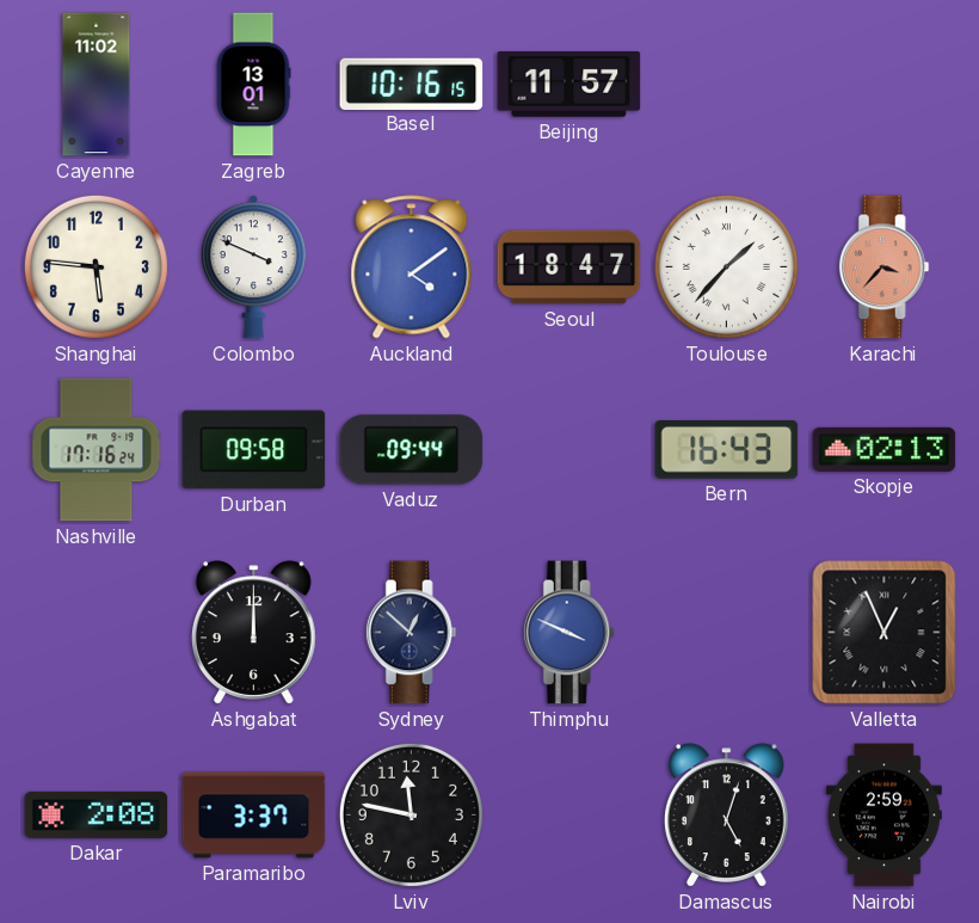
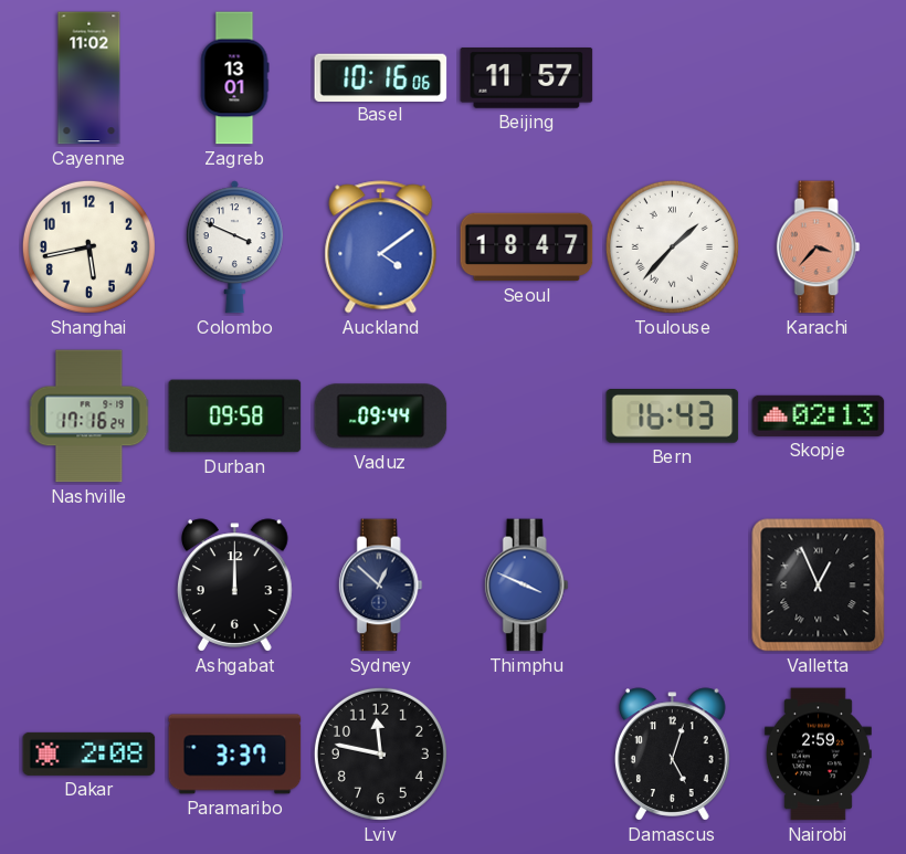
Basel: 10:16:15 -> 10:16:06
Shanghai: 5:46 -> 5:43
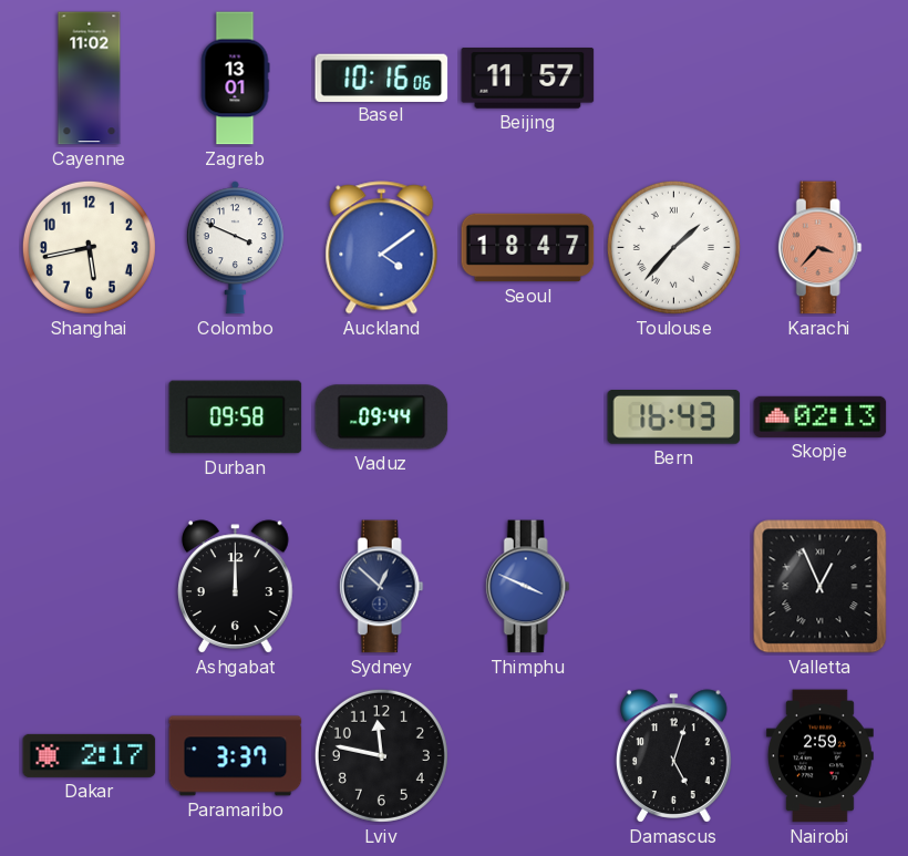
Nashville: 17:16 -> none
Dakar: 2:08 -> 2:17
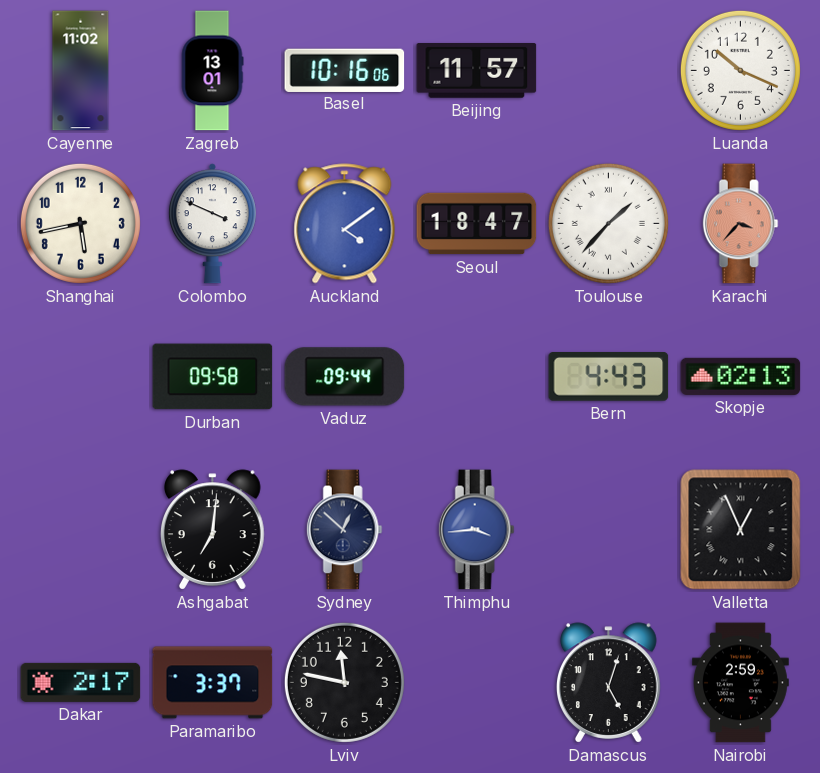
Luanda: none -> 10:19
Bern: 16:43 -> 4:43
Ashgabat: 12:00 -> 7:01
Thimphu: 3:49 -> 3:44
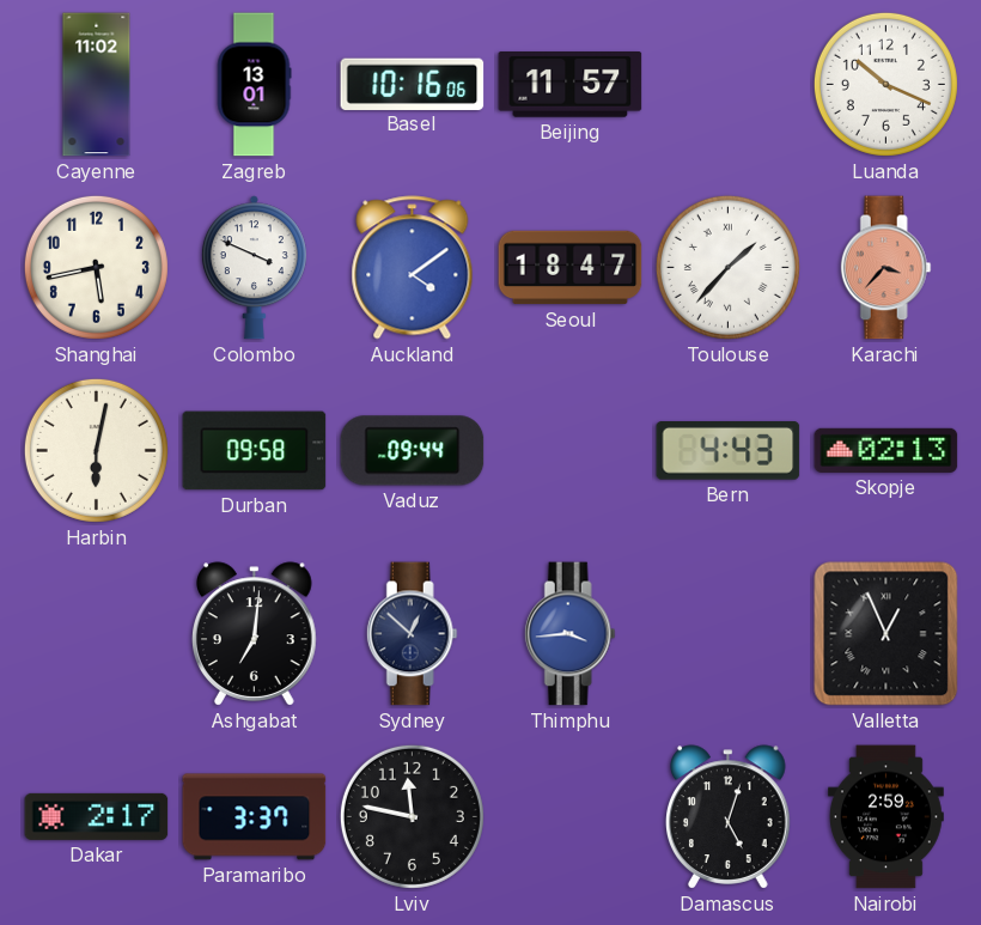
Harbin: none -> 6:02
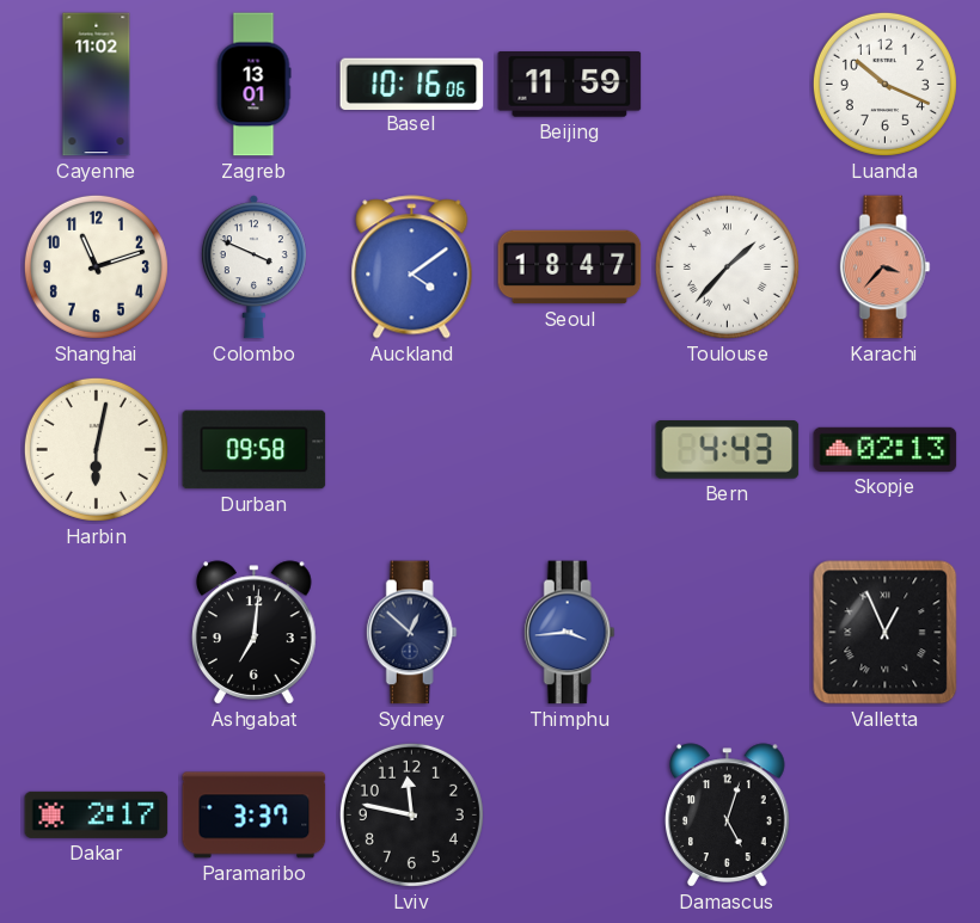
Beijing: 11:57 -> 11:59
Shanghai: 5:43 -> 11:12
Vaduz: 09:44 -> none
Nairobi: 2:59 -> none
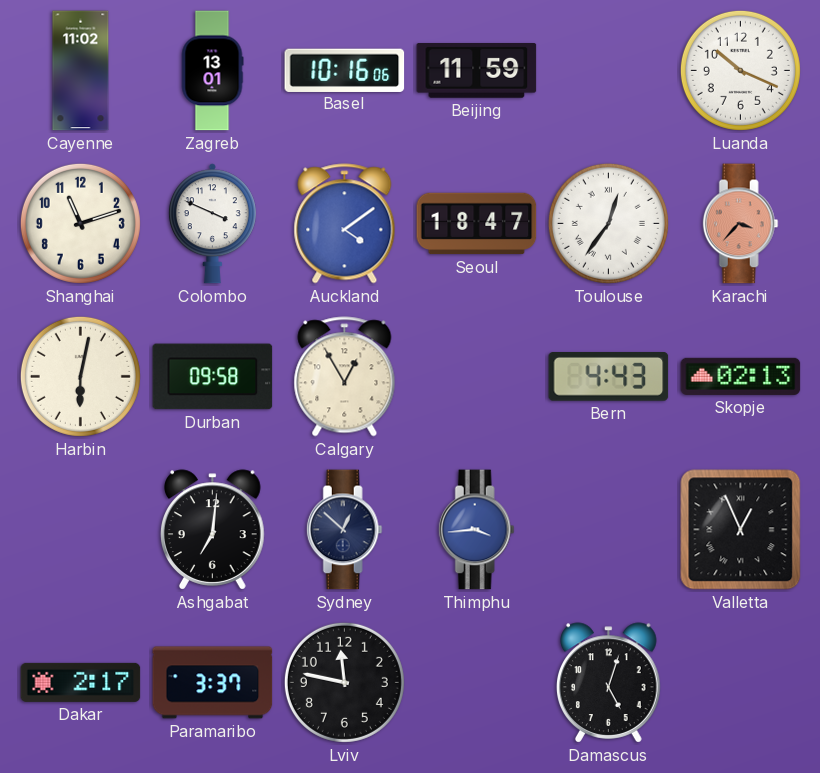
Toulouse: 1:37 -> 12:36
Calgary: none -> 12:55
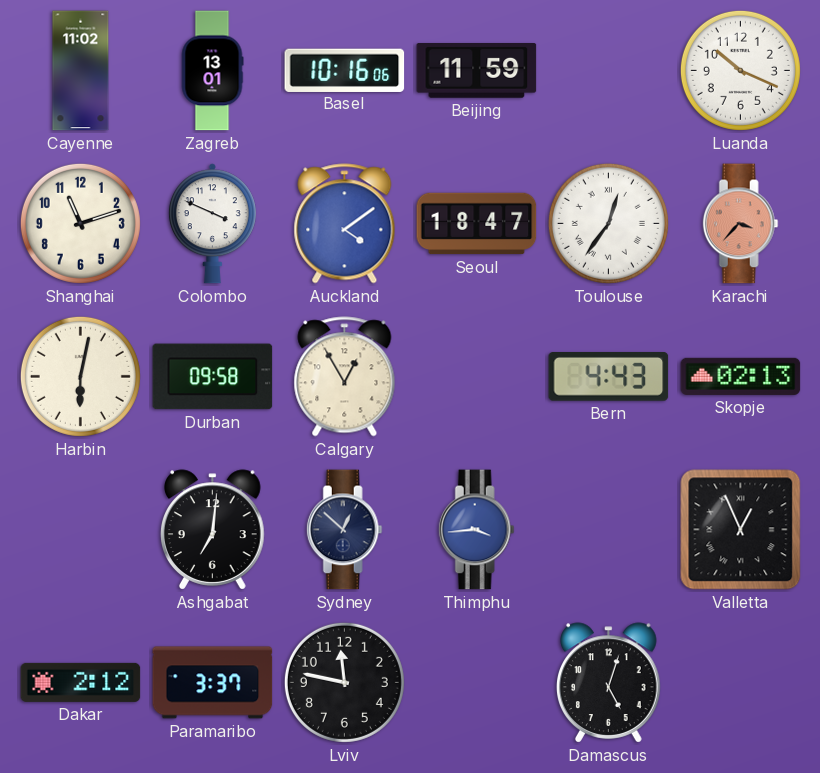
Dakar: 2:17 -> 2:12
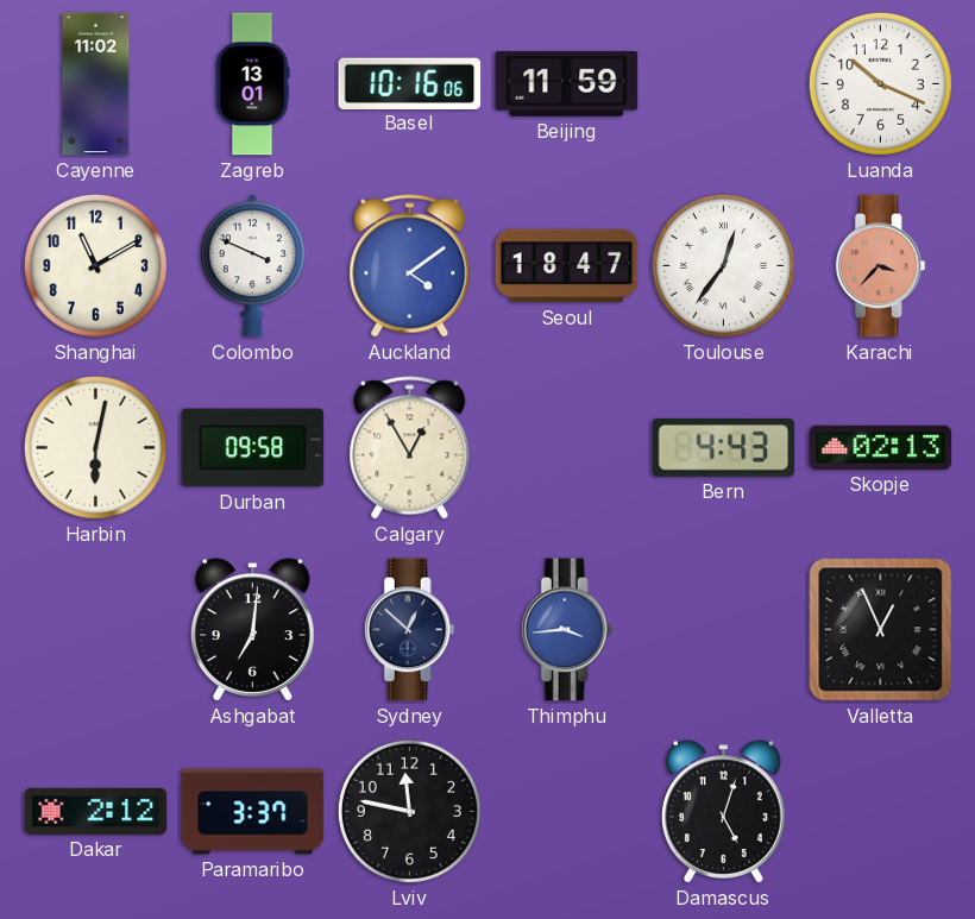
Shanghai: 11:12 -> 11:10
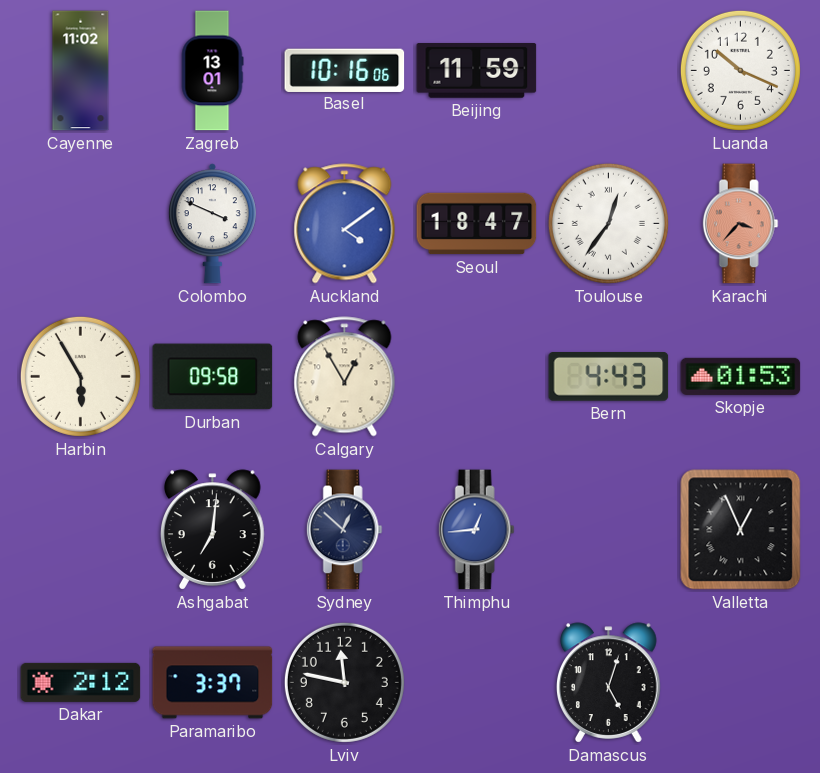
Shanghai: 11:10 -> none
Harbin: 6:02 -> 5:55
Skopje: 02:13 -> 01:53
Thimphu: 3:44 -> 12:44
